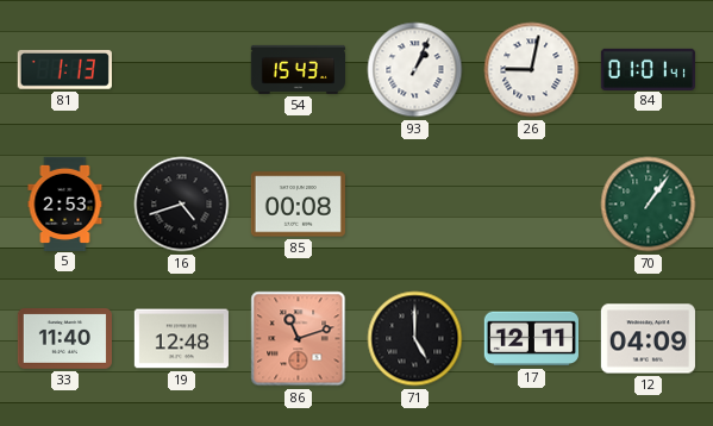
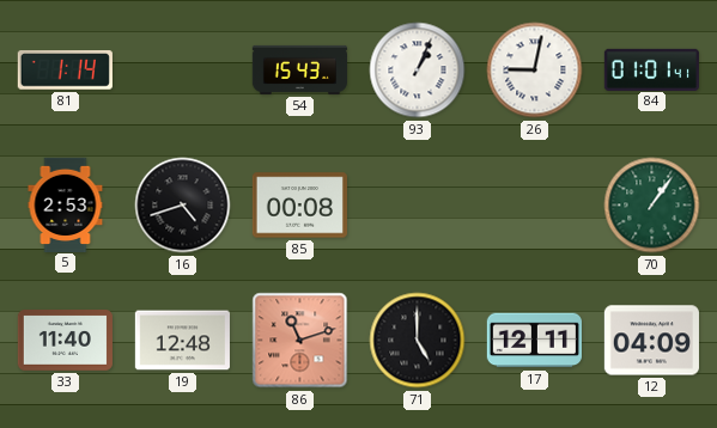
81: 1:13 -> 1:14
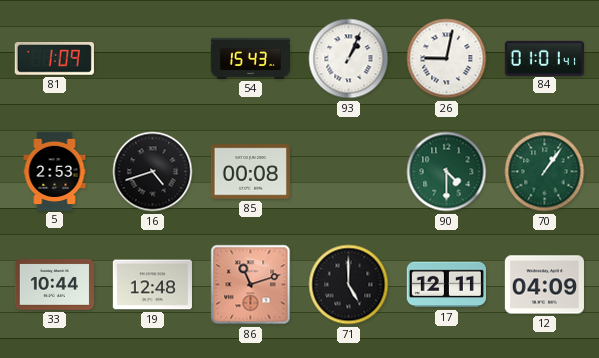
81: 1:14 -> 1:09
90: none -> 4:30
33: 11:40 -> 10:44
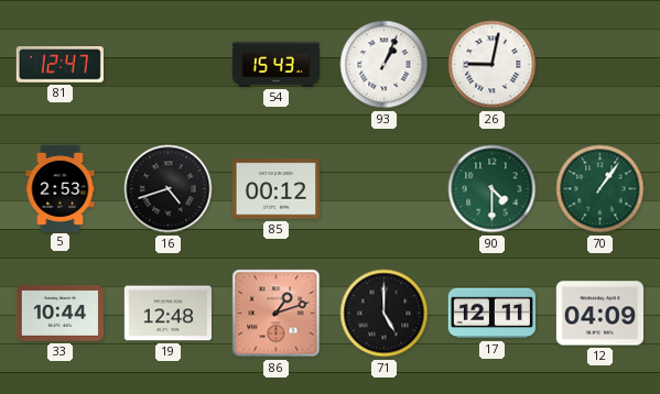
81: 1:09 -> 12:47
84: 01:01 -> none
85: 00:08 -> 00:12
86: 11:12 -> 1:12
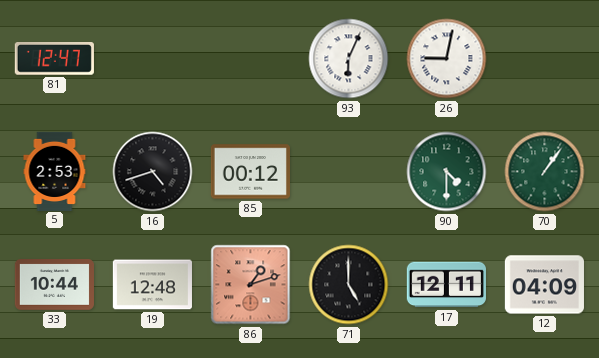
54: 15:43 -> none
93: 1:04 -> 6:04
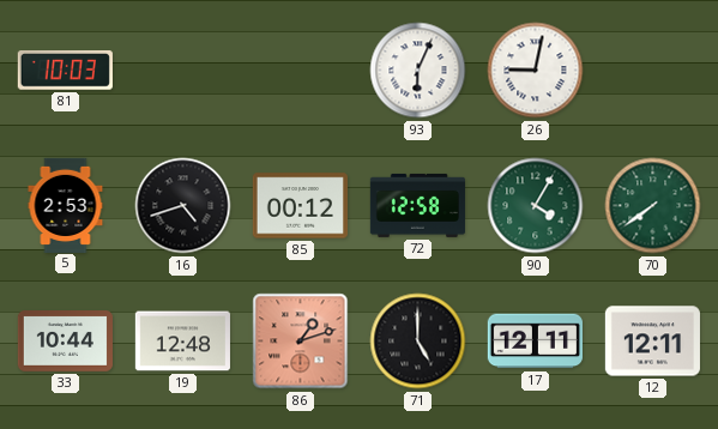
81: 12:47 -> 10:03
72: none -> 12:58
90: 4:30 -> 4:05
70: 1:06 -> 7:39
12: 04:09 -> 12:11
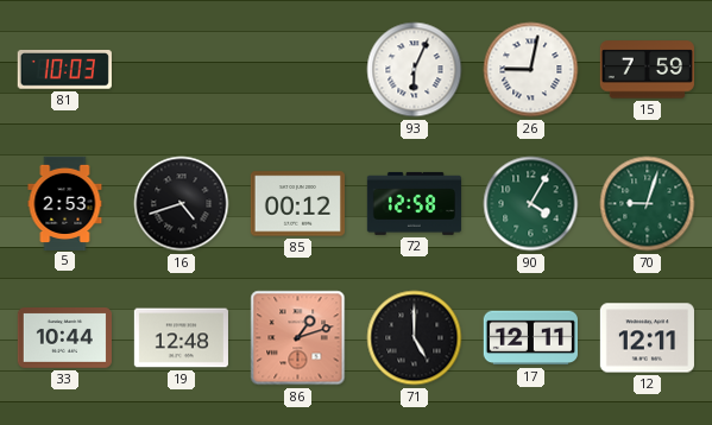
15: none -> 7:59
70: 7:39 -> 9:03
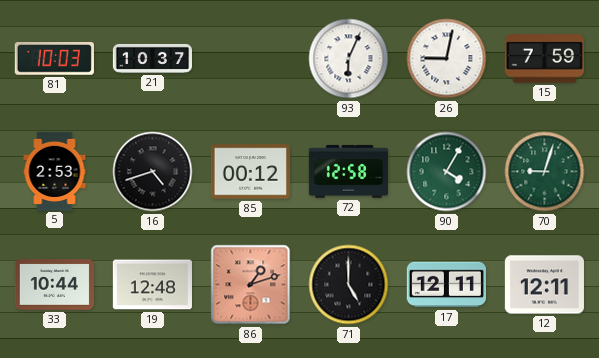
21: none -> 10:37
